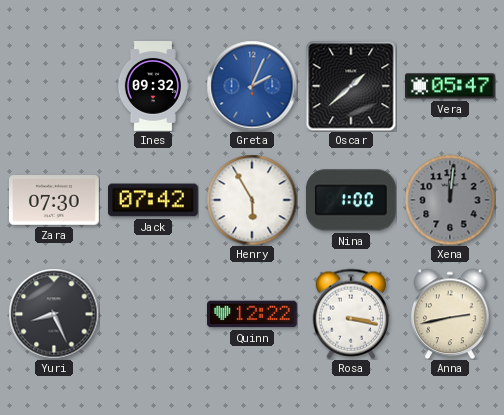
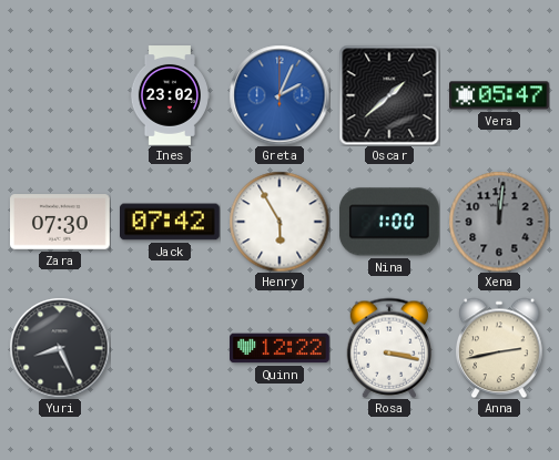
Ines: 09:32 -> 23:02
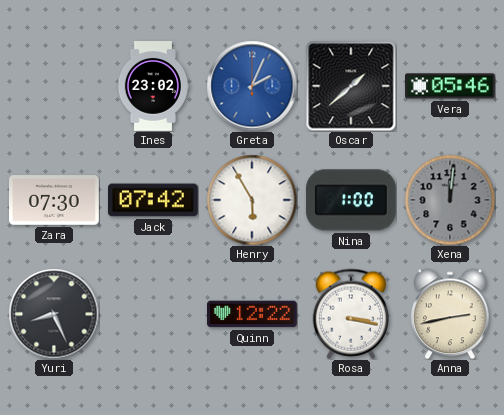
Vera: 05:47 -> 05:46
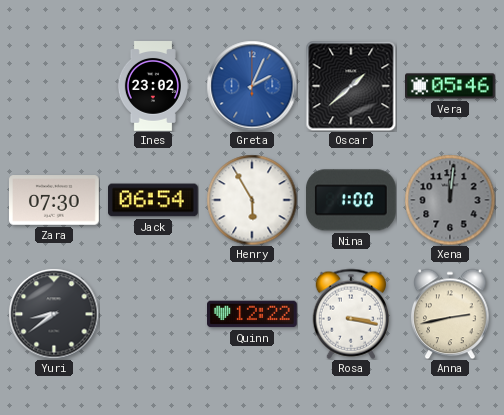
Jack: 07:42 -> 06:54
Yuri: 8:26 -> 8:39
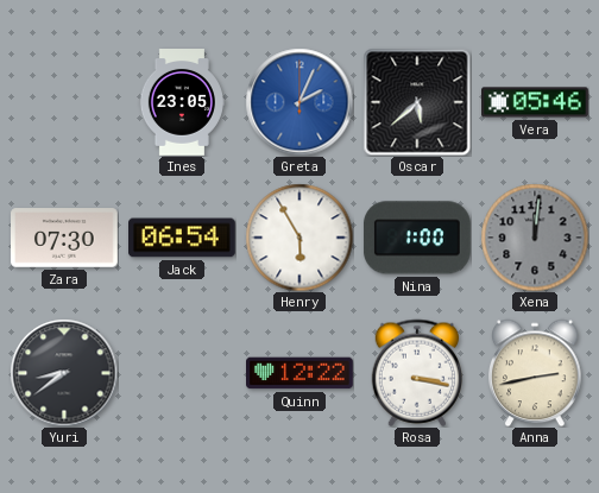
Ines: 23:02 -> 23:05
Oscar: 1:38 -> 5:38
